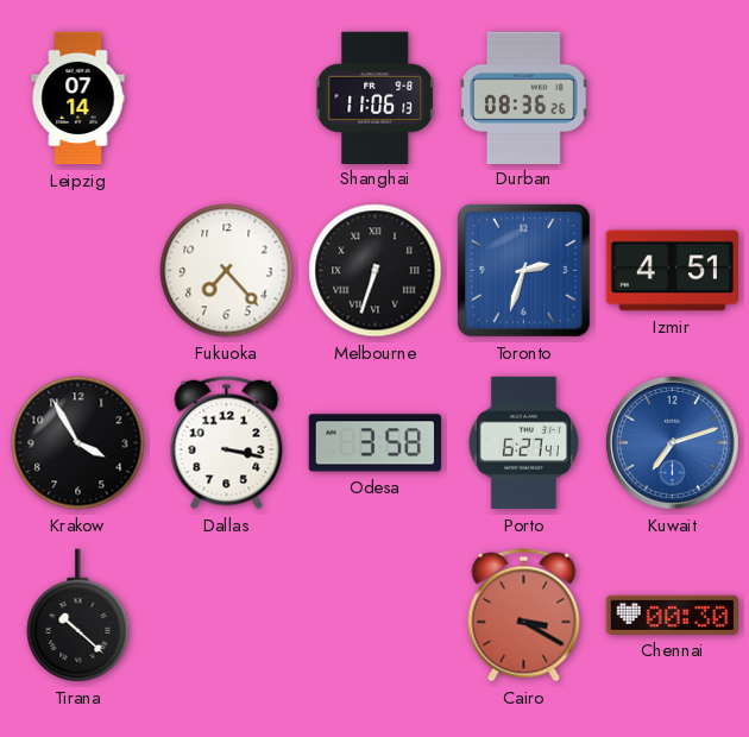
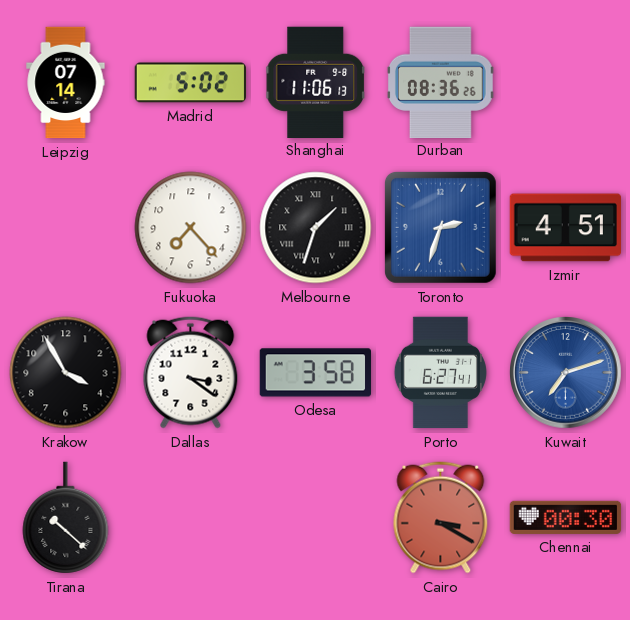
Madrid: none -> 5:02
Melbourne: 6:33 -> 1:33
Dallas: 3:17 -> 3:21
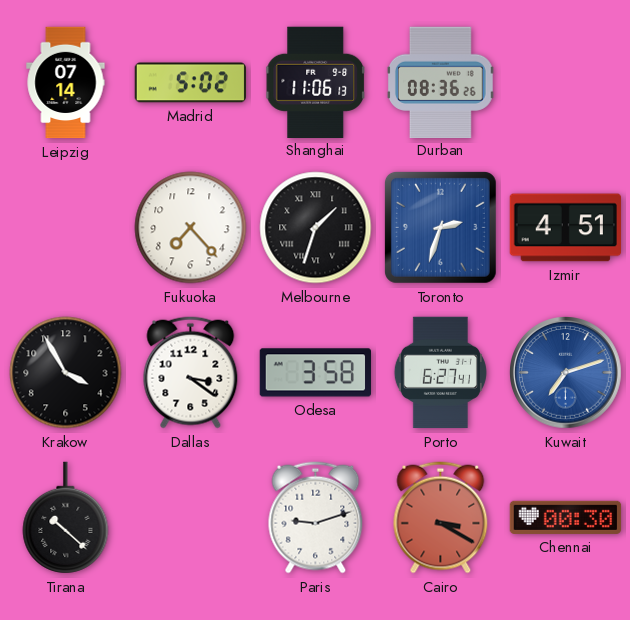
Paris: none -> 9:12
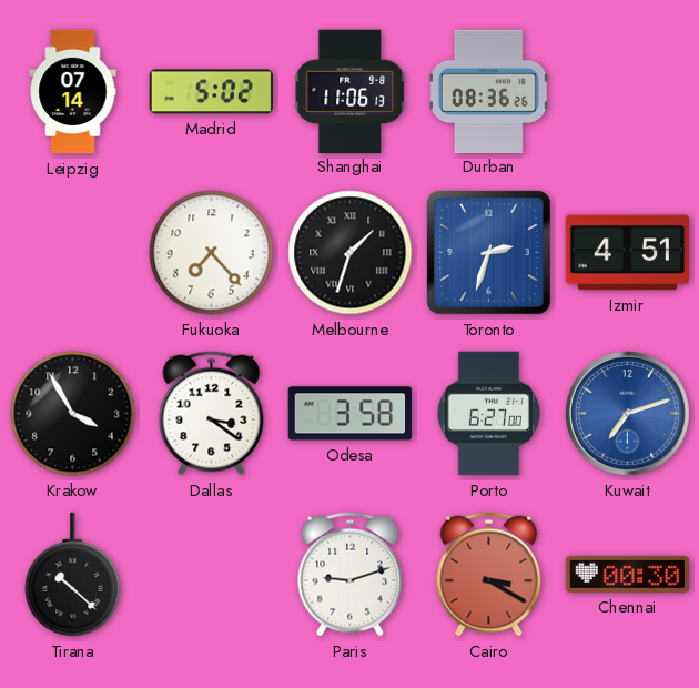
Porto: 6:27:41 -> 6:27:00
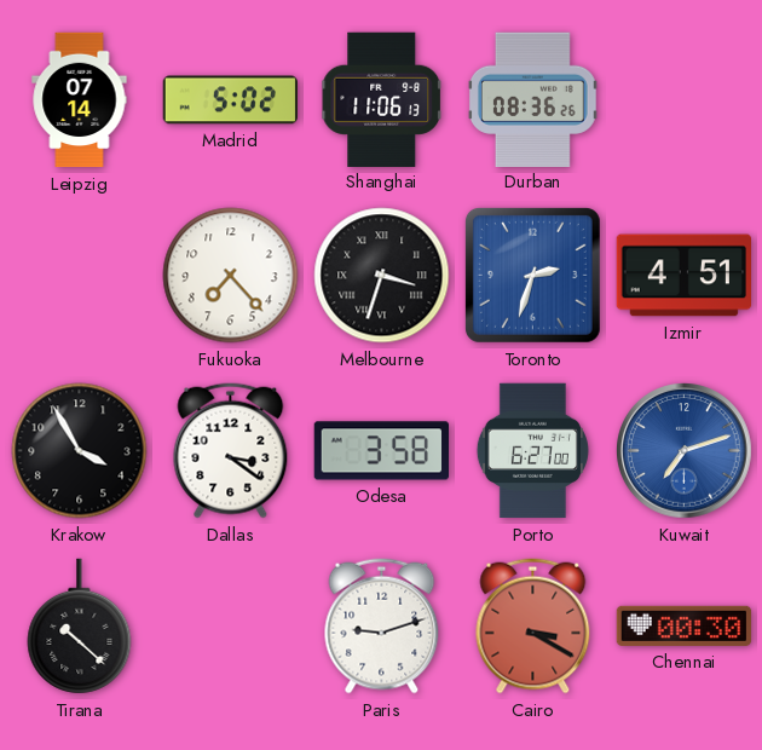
Melbourne: 1:33 -> 3:33
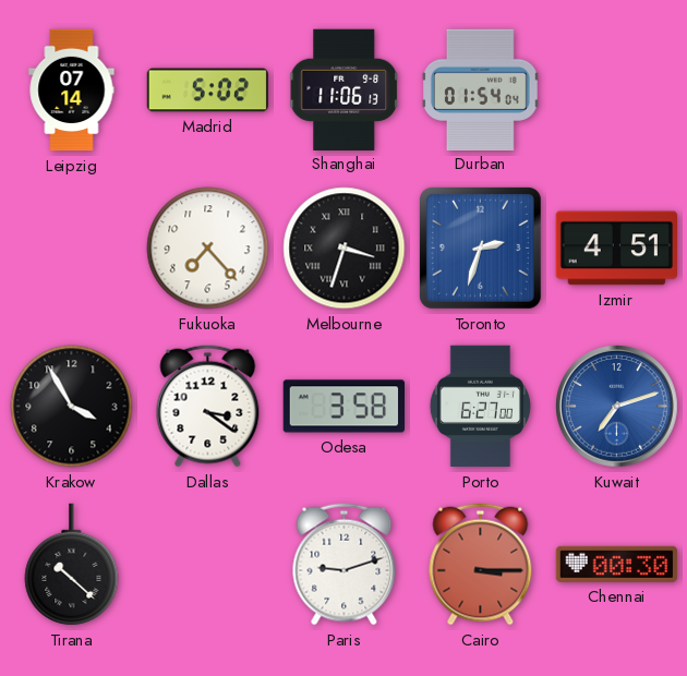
Durban: 08:36 -> 01:54
Cairo: 3:20 -> 3:15
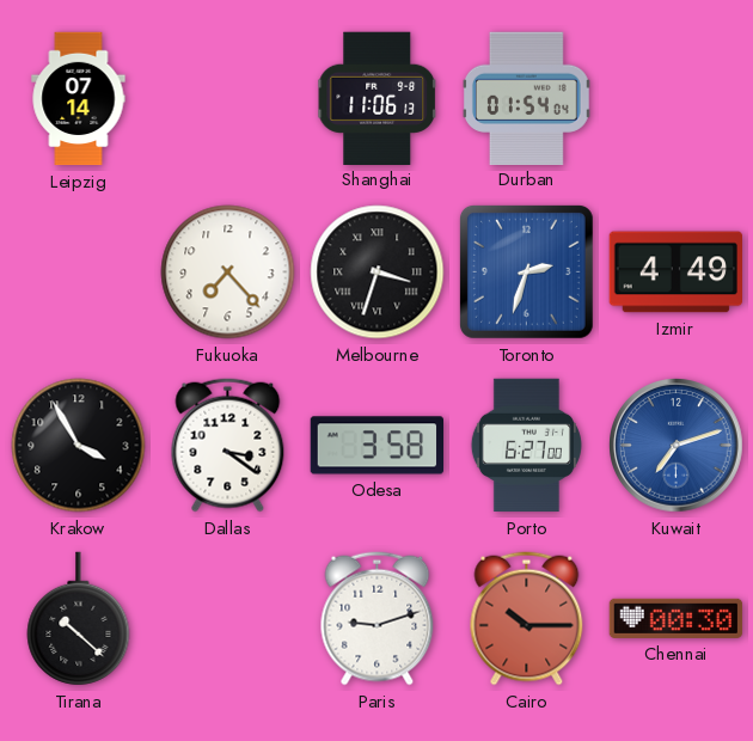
Madrid: 5:02 -> none
Izmir: 4:51 -> 4:49
Cairo: 3:15 -> 10:15
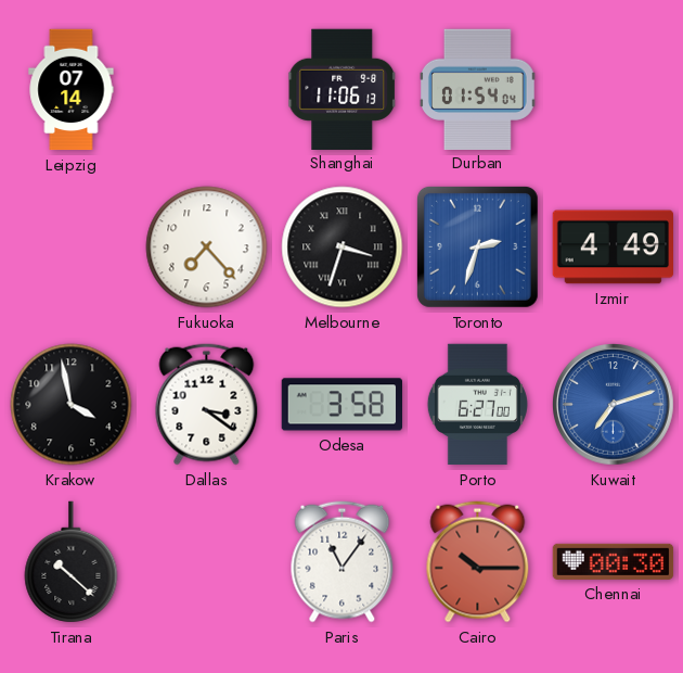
Krakow: 3:55 -> 3:58
Paris: 9:12 -> 11:06
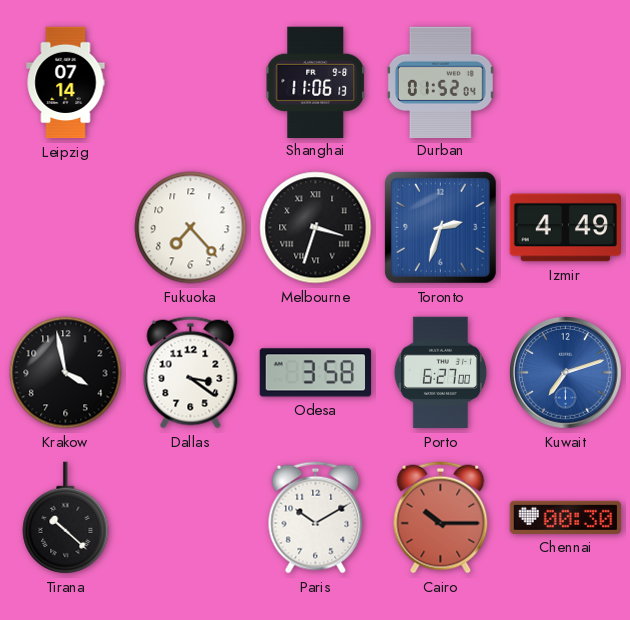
Durban: 01:54 -> 01:52
Paris: 11:06 -> 10:10
